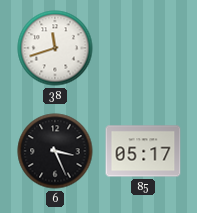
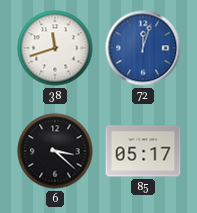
72: none -> 12:03
6: 3:26 -> 3:22
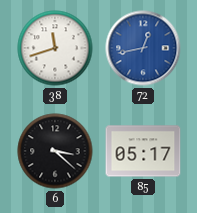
72: 12:03 -> 12:43
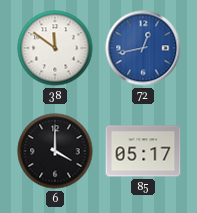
38: 11:42 -> 11:51
6: 3:22 -> 4:00
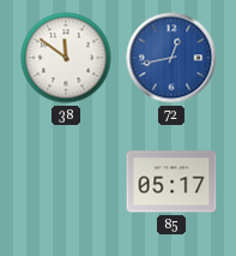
6: 4:00 -> none
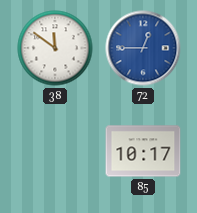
72: 12:43 -> 12:45
85: 05:17 -> 10:17
